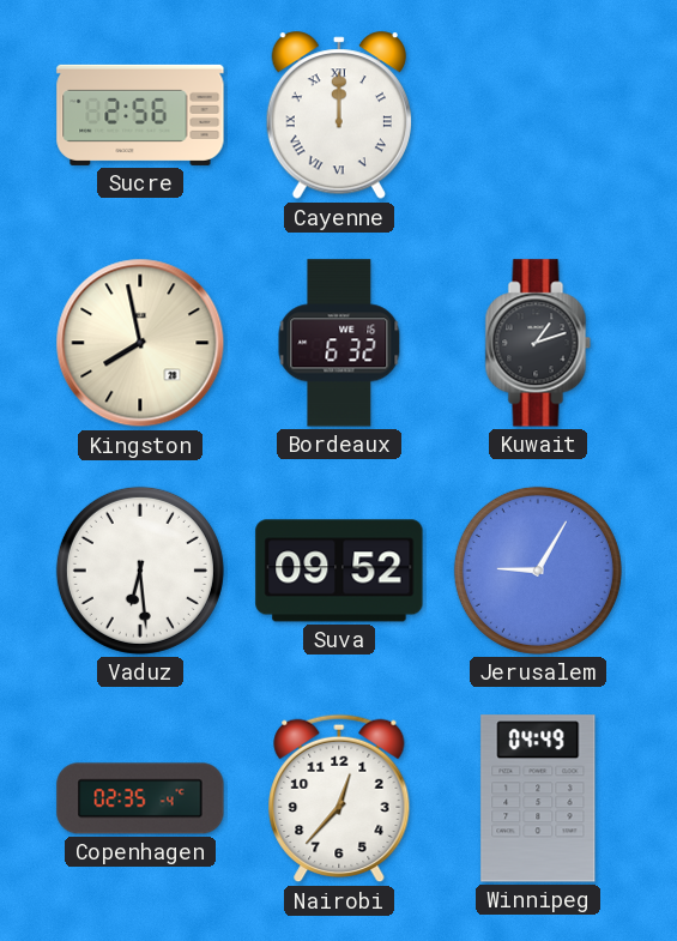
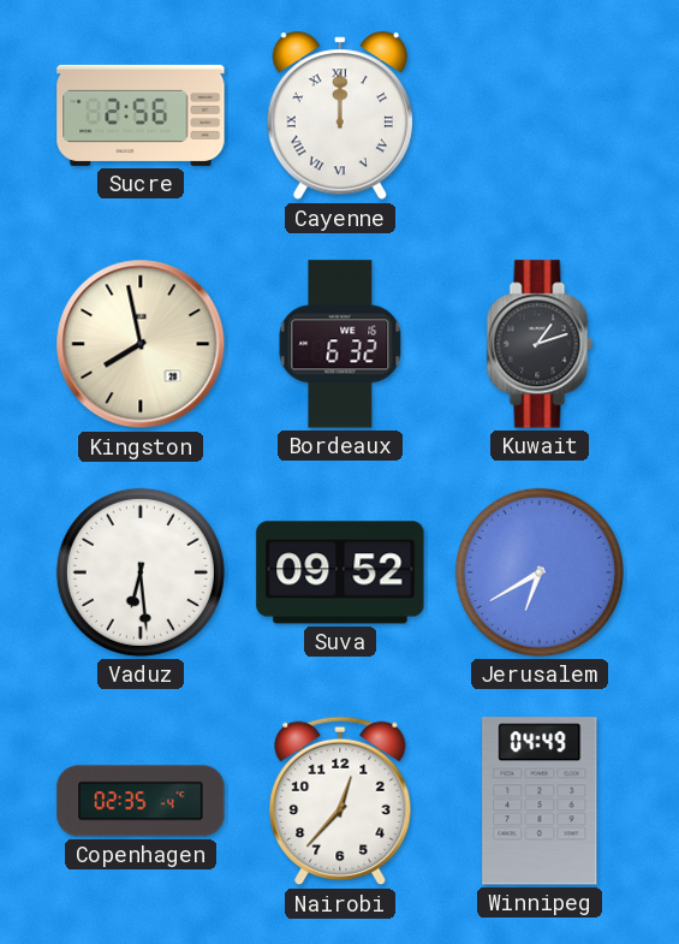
Jerusalem: 9:05 -> 6:40
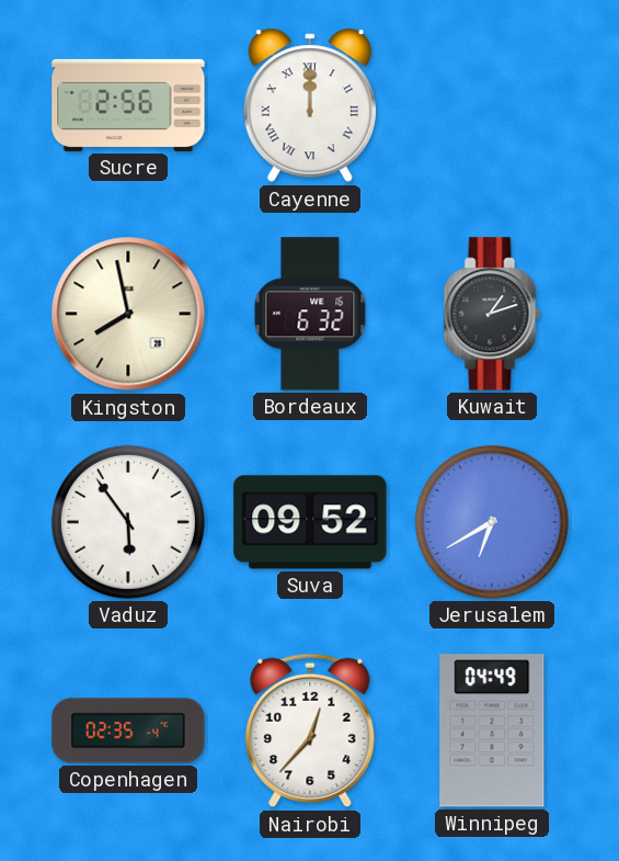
Vaduz: 6:29 -> 5:54
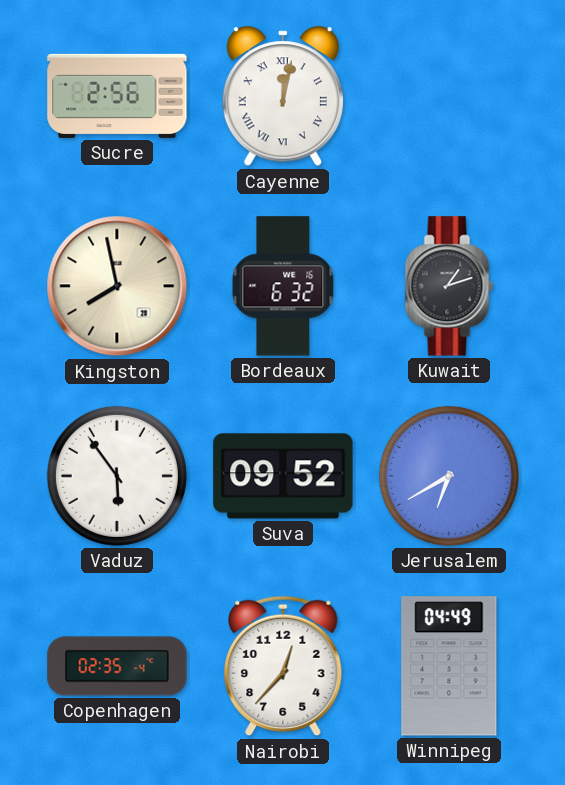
Cayenne: 12:00 -> 12:02
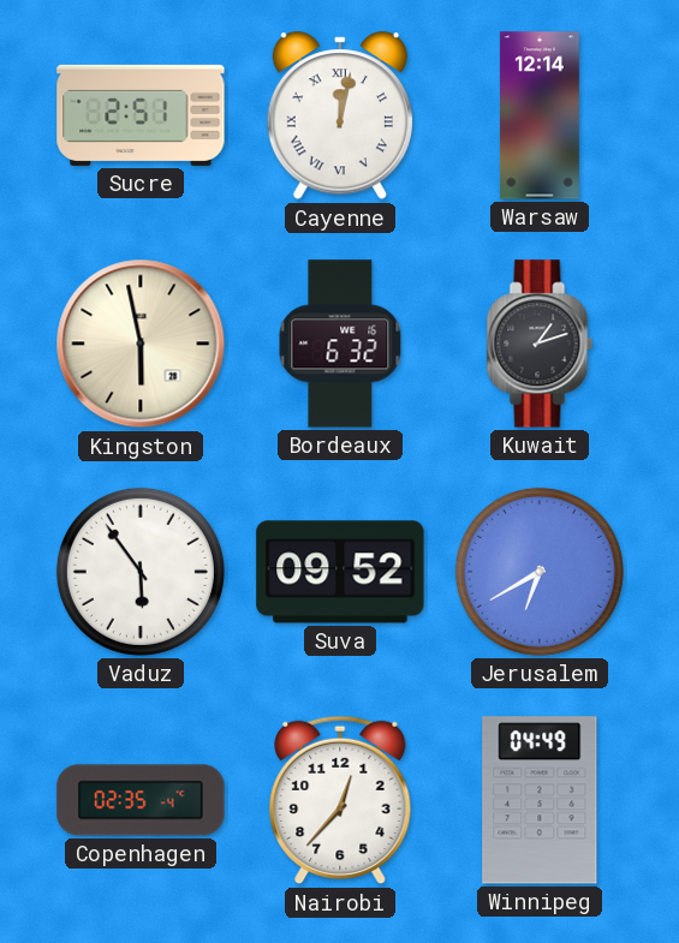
Sucre: 2:56 -> 2:51
Warsaw: none -> 12:14
Kingston: 7:58 -> 5:58
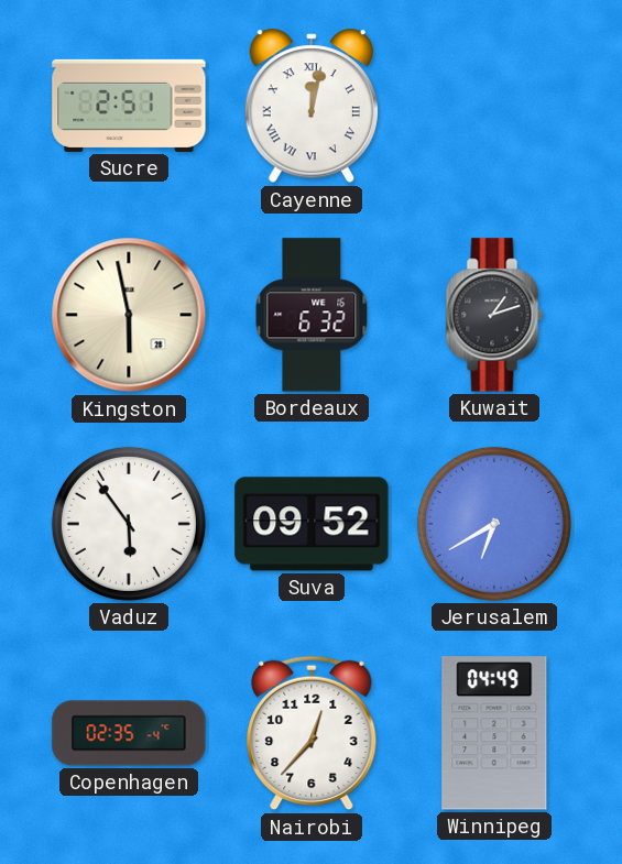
Warsaw: 12:14 -> none
